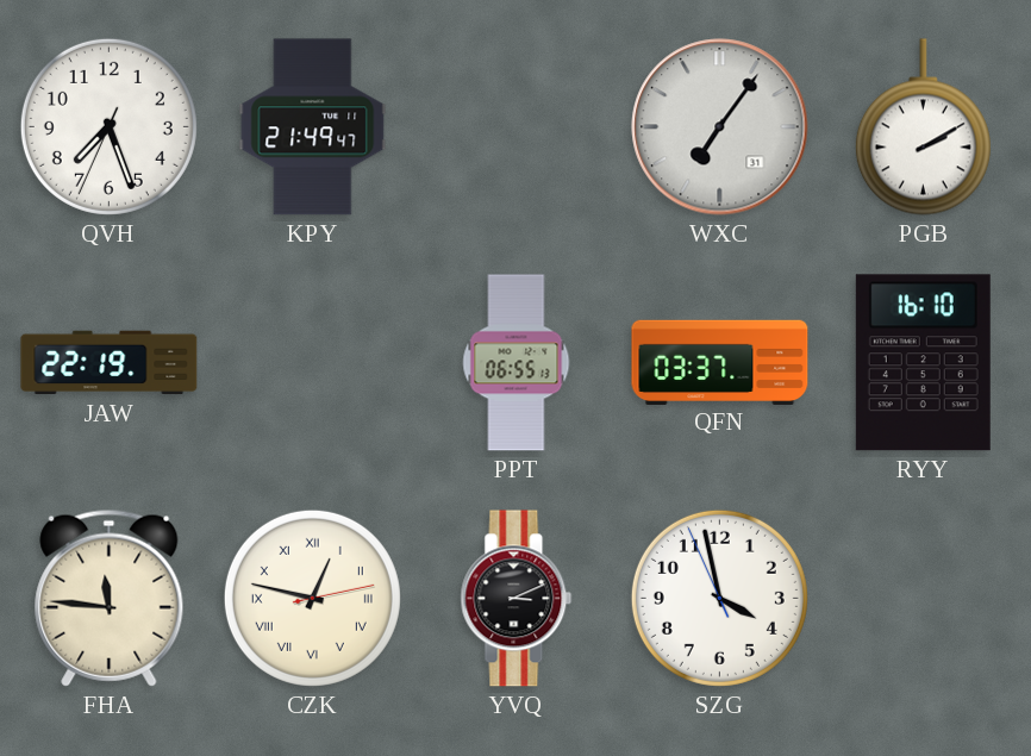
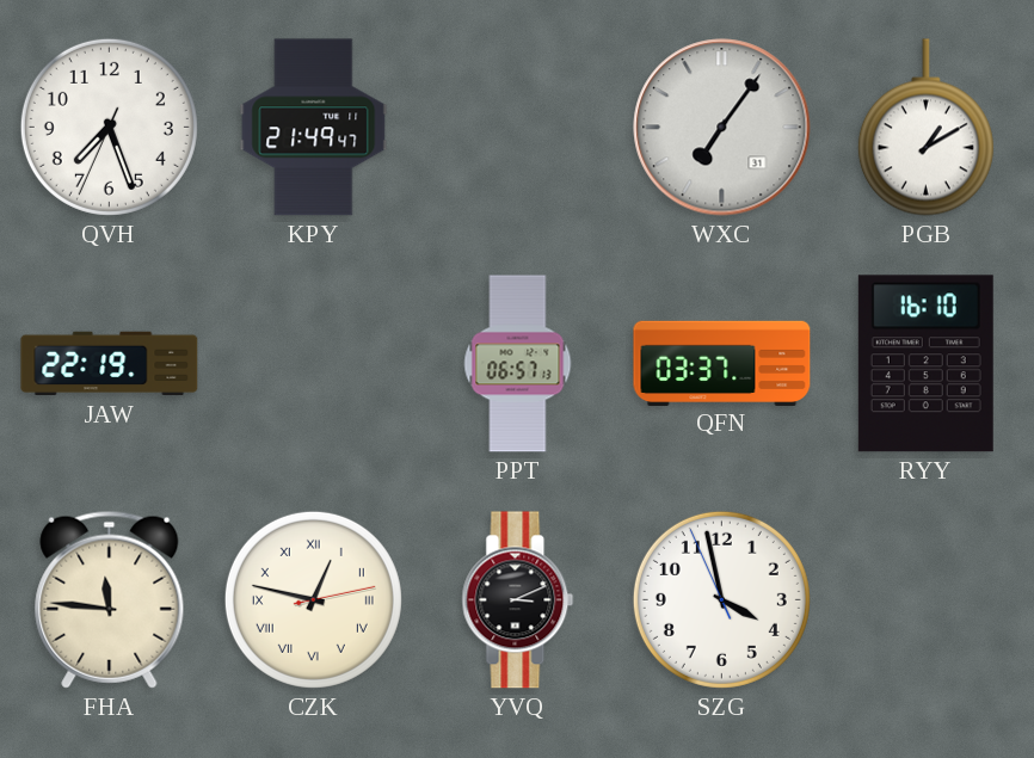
PGB: 2:10 -> 1:10
PPT: 06:55 -> 06:57
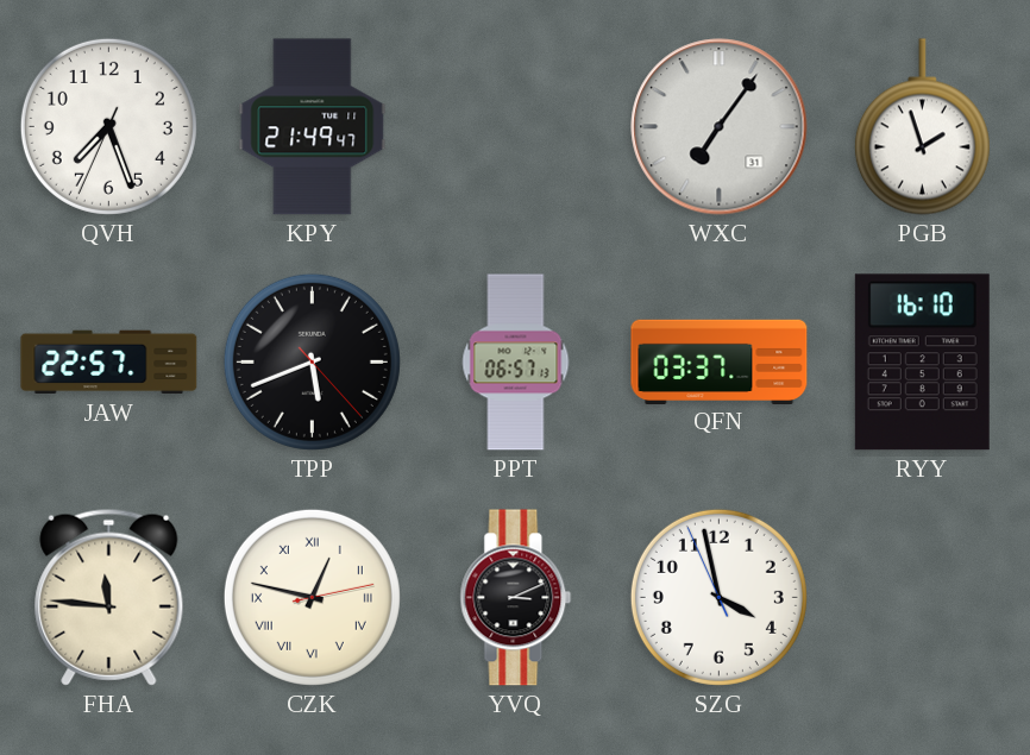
PGB: 1:10 -> 1:57
JAW: 22:19 -> 22:57
TPP: none -> 5:41
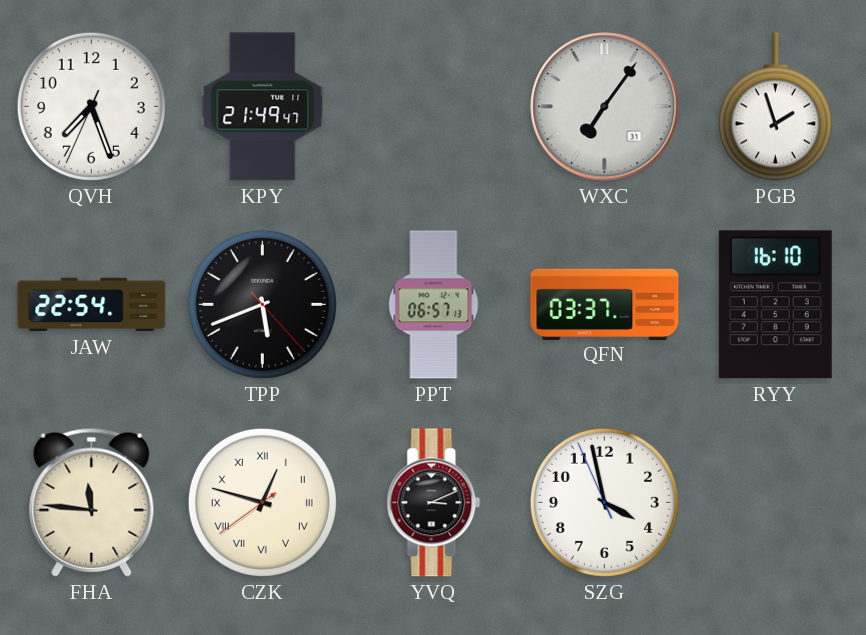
JAW: 22:57 -> 22:54
CZK: 12:47:13 -> 12:47:39
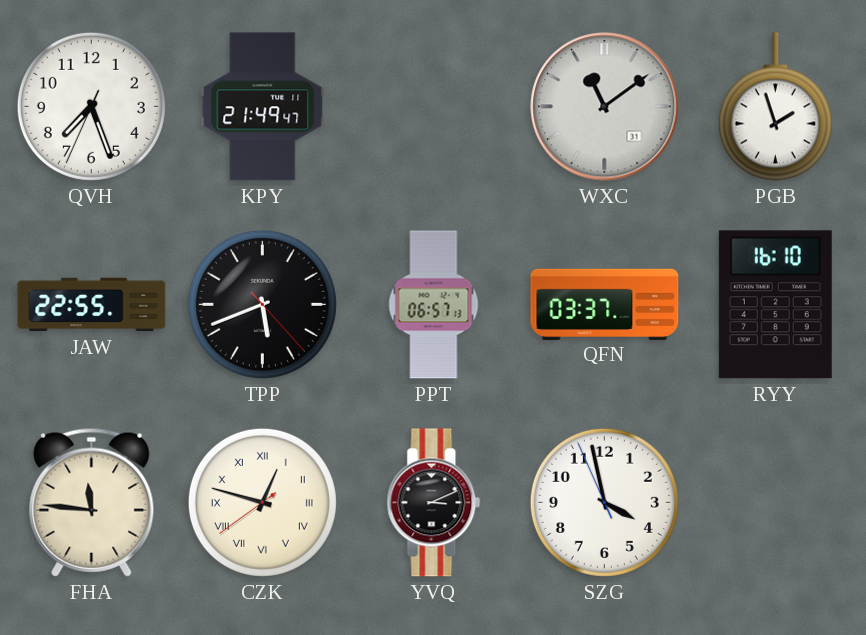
WXC: 7:06 -> 11:09
JAW: 22:54 -> 22:55
